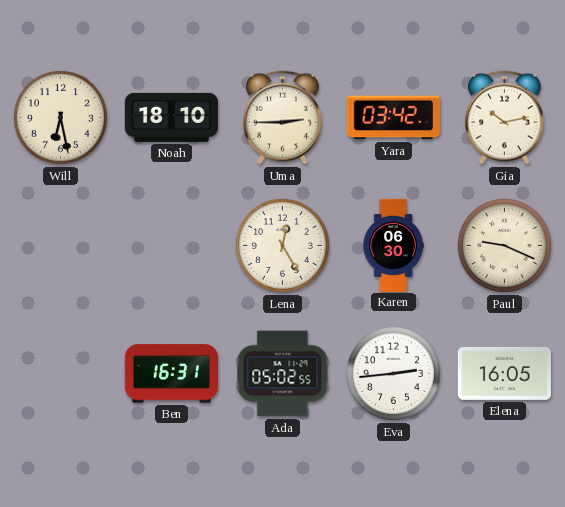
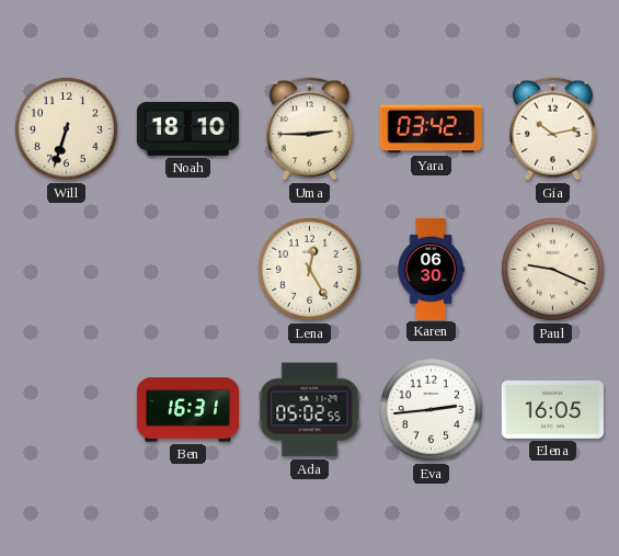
Will: 6:28 -> 6:33
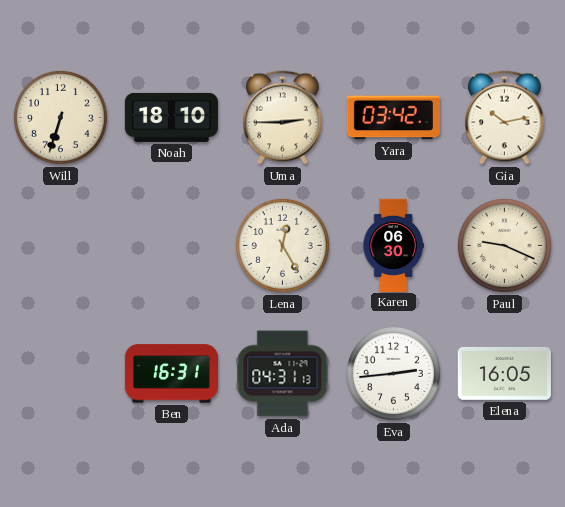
Ada: 05:02 -> 04:31
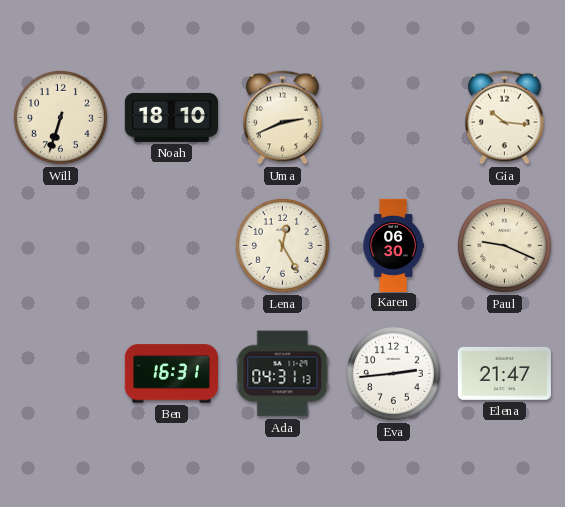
Uma: 2:45 -> 2:41
Yara: 03:42 -> none
Gia: 10:13 -> 10:16
Elena: 16:05 -> 21:47
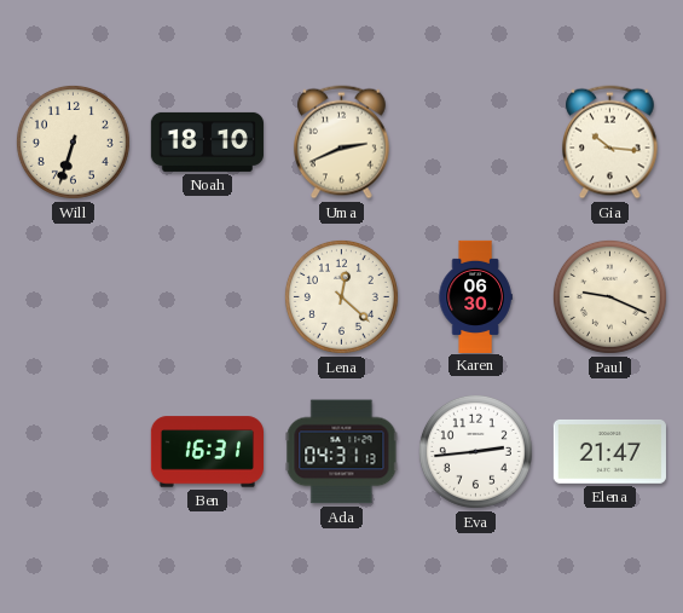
Lena: 12:25 -> 12:22
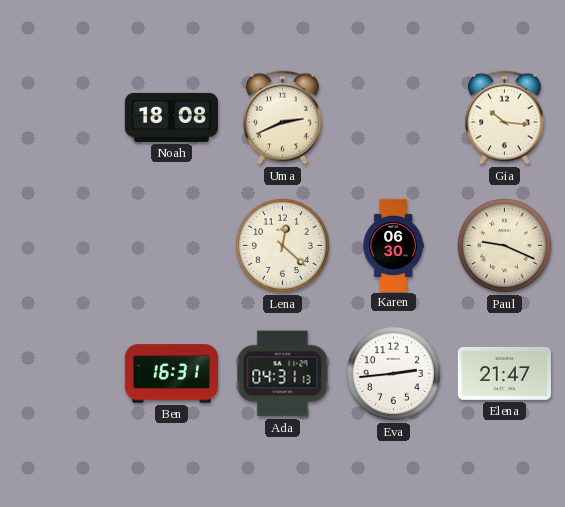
Will: 6:33 -> none
Noah: 18:10 -> 18:08
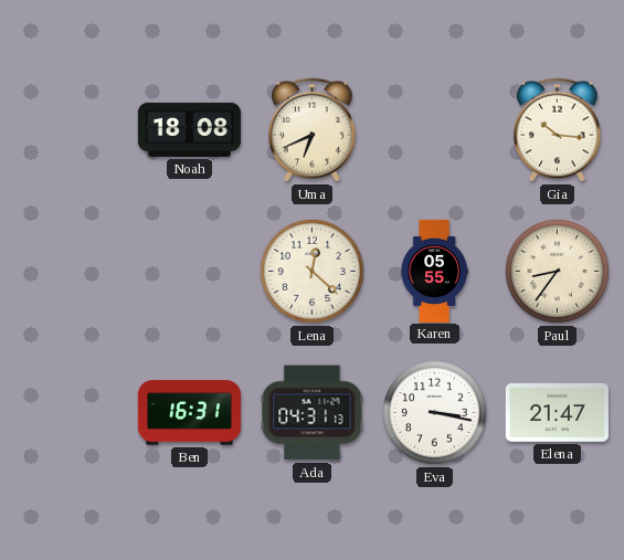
Uma: 2:41 -> 6:41
Karen: 06:30 -> 05:55
Paul: 9:19 -> 8:36
Eva: 2:44 -> 3:17
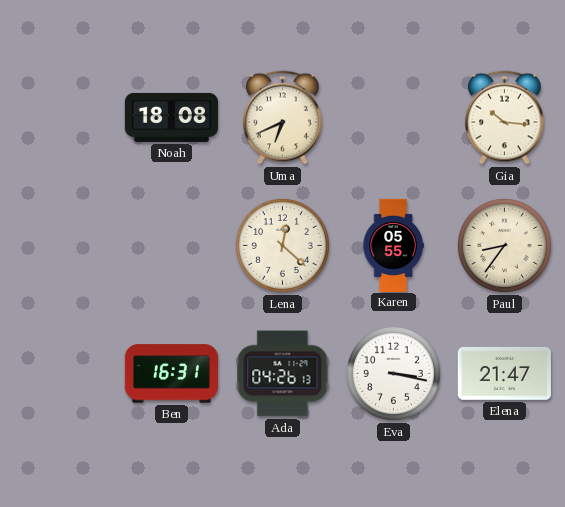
Ada: 04:31 -> 04:26
